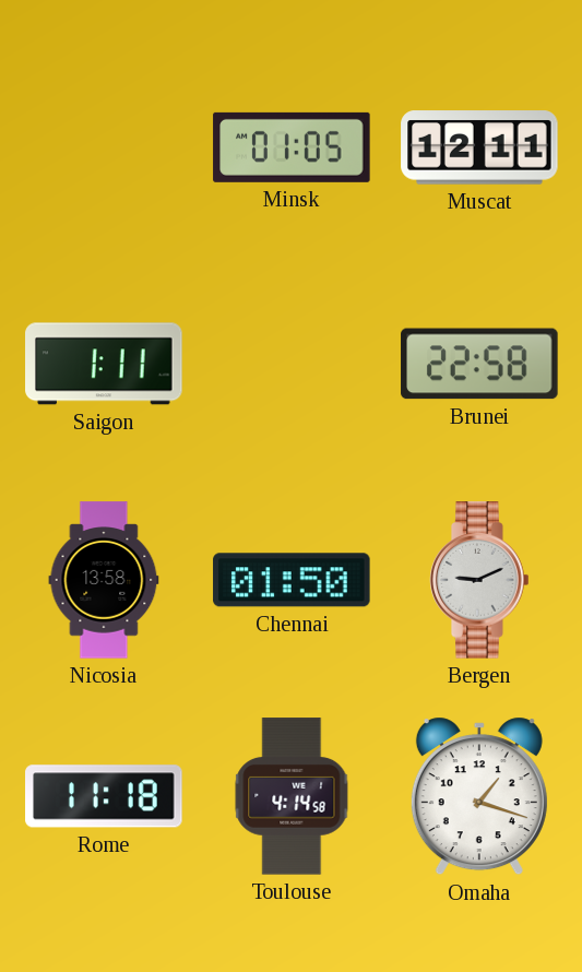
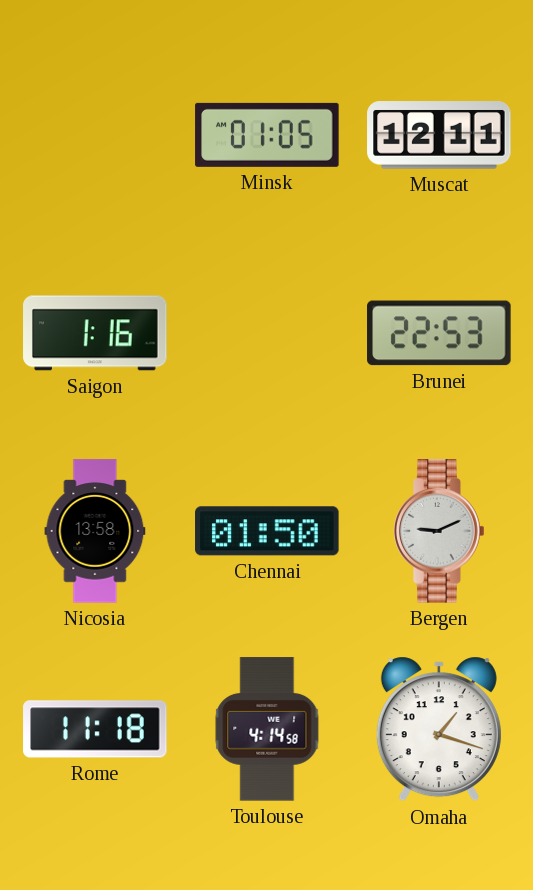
Saigon: 1:11 -> 1:16
Brunei: 22:58 -> 22:53
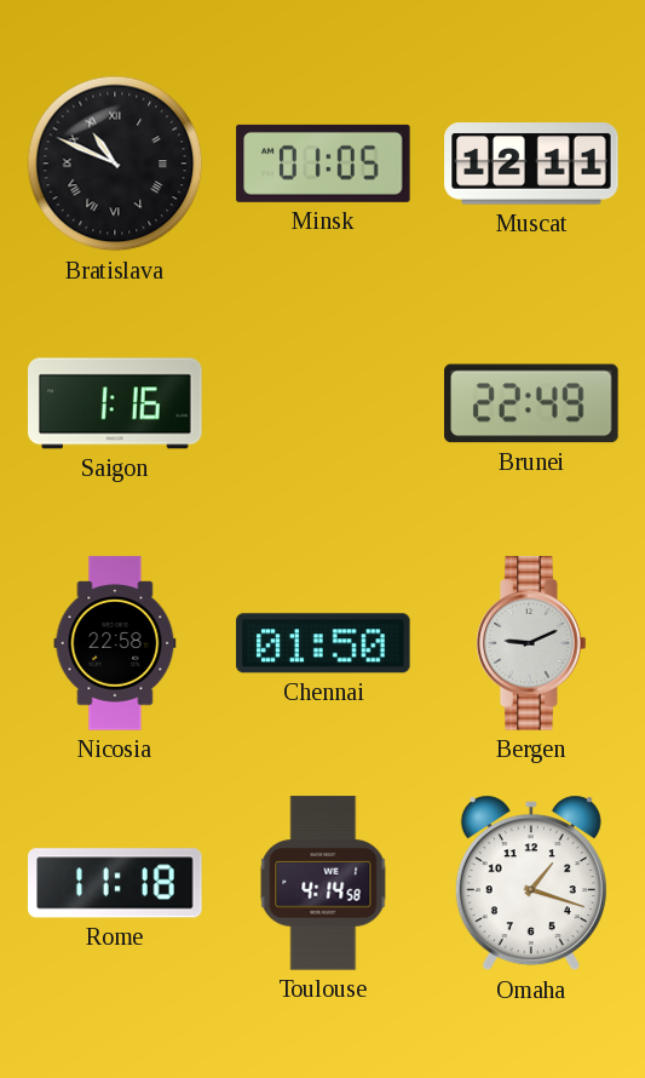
Bratislava: none -> 10:49
Brunei: 22:53 -> 22:49
Nicosia: 13:58 -> 22:58
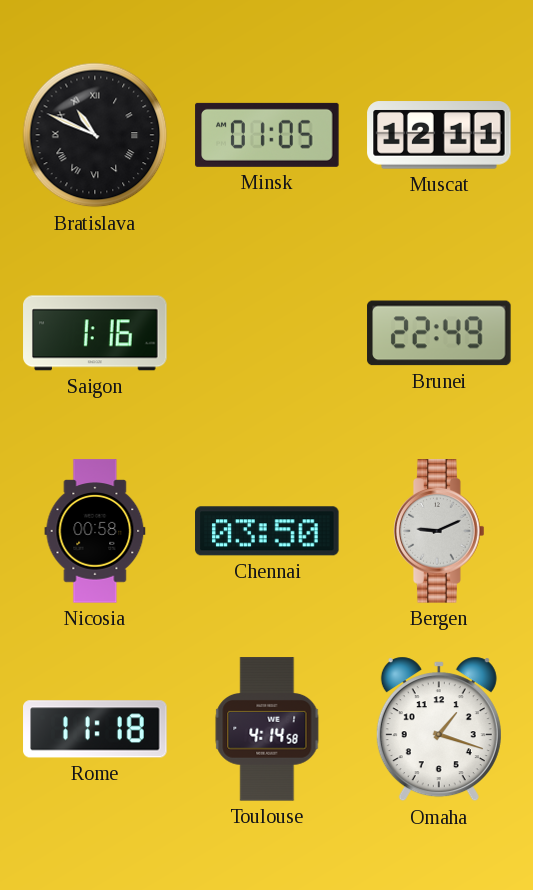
Nicosia: 22:58 -> 00:58
Chennai: 01:50 -> 03:50
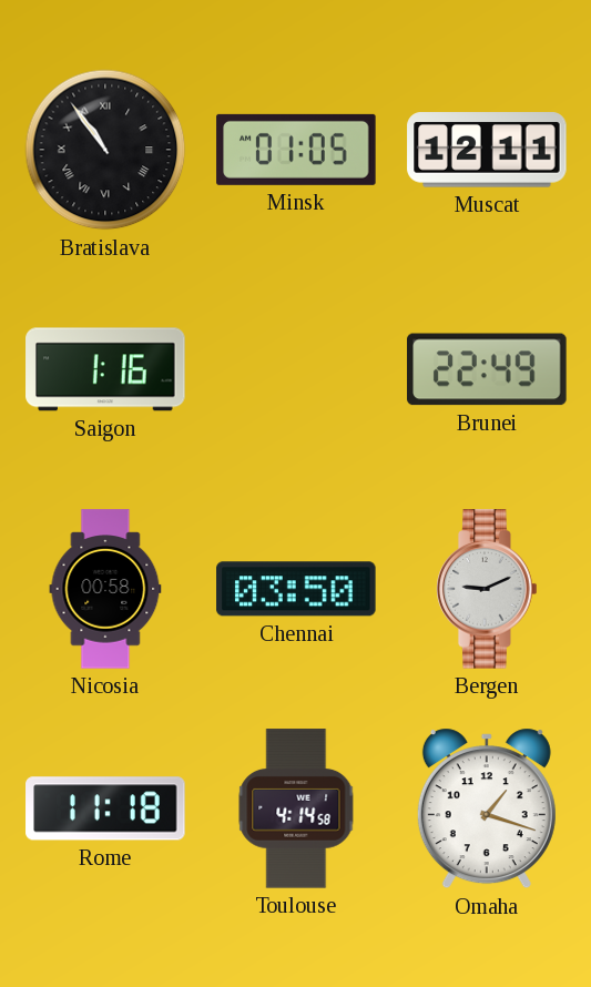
Bratislava: 10:49 -> 10:54
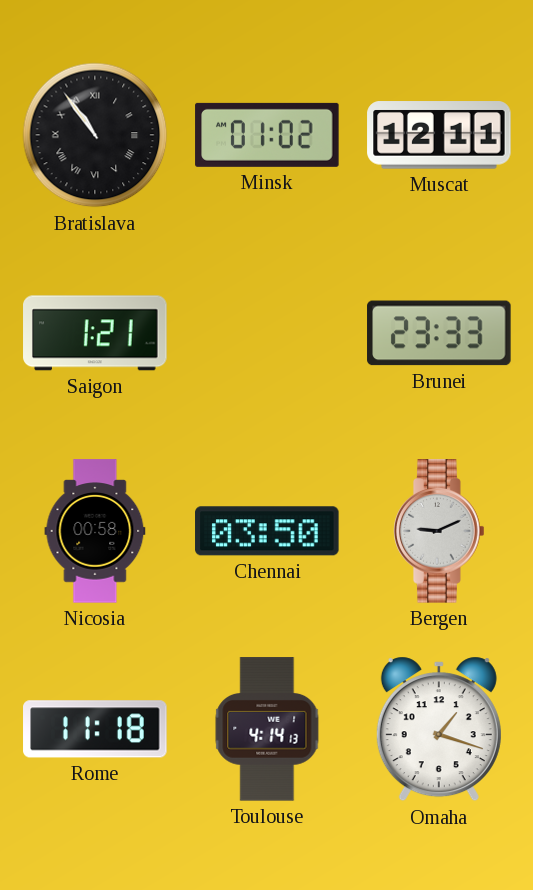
Minsk: 01:05 -> 01:02
Saigon: 1:16 -> 1:21
Brunei: 22:49 -> 23:33
Toulouse: 4:14:58 -> 4:14:13
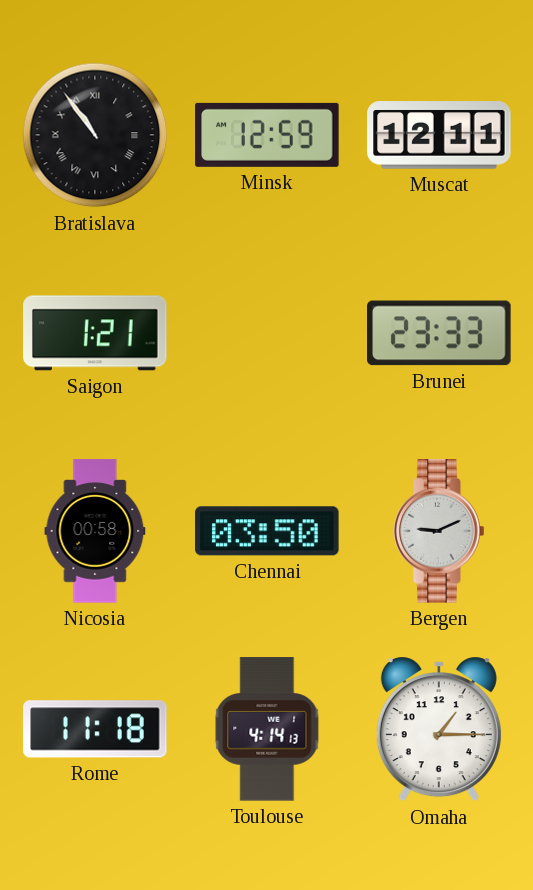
Minsk: 01:02 -> 12:59
Omaha: 1:18 -> 1:15
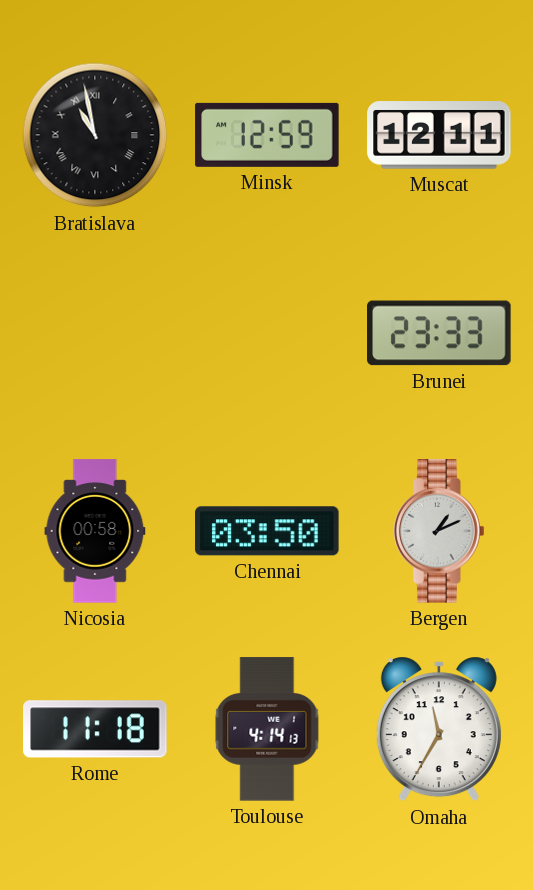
Bratislava: 10:54 -> 10:58
Saigon: 1:21 -> none
Bergen: 9:11 -> 1:11
Omaha: 1:15 -> 11:35
